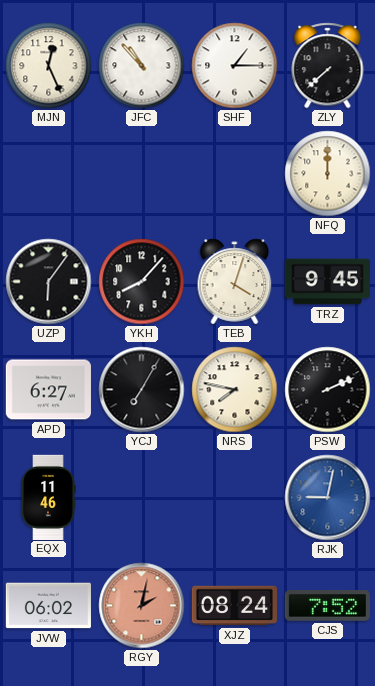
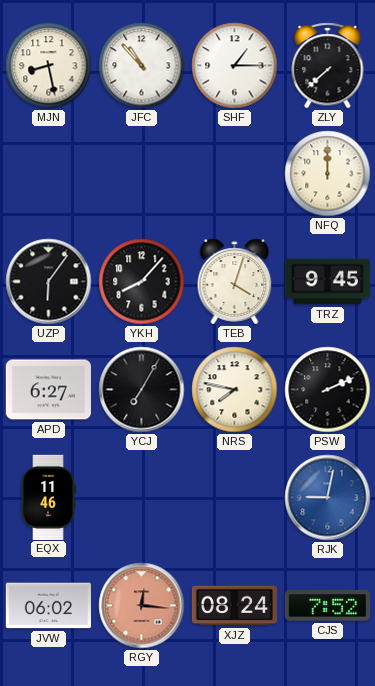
MJN: 12:26 -> 8:28
RGY: 2:02 -> 12:16
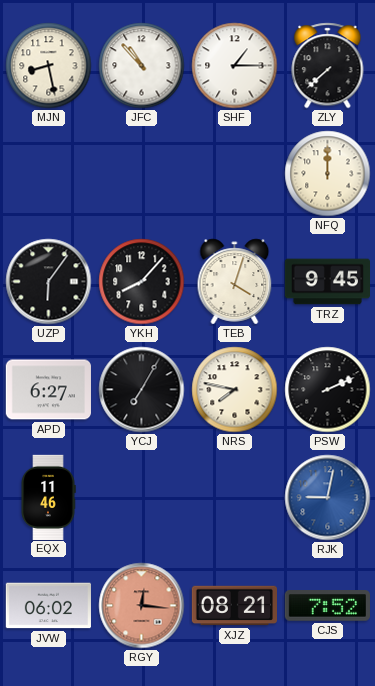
XJZ: 08:24 -> 08:21
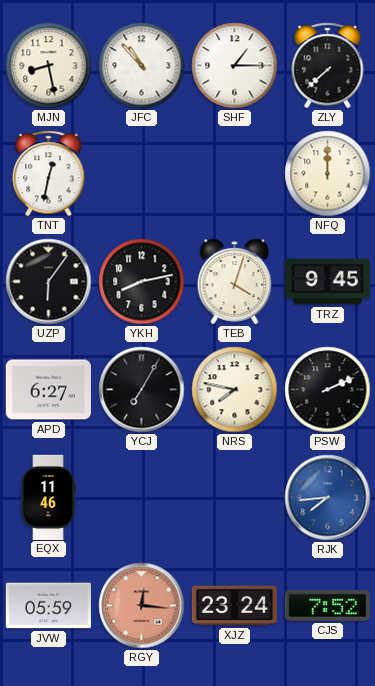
TNT: none -> 12:32
YKH: 8:07 -> 8:13
RJK: 9:02 -> 7:44
JVW: 06:02 -> 05:59
XJZ: 08:21 -> 23:24
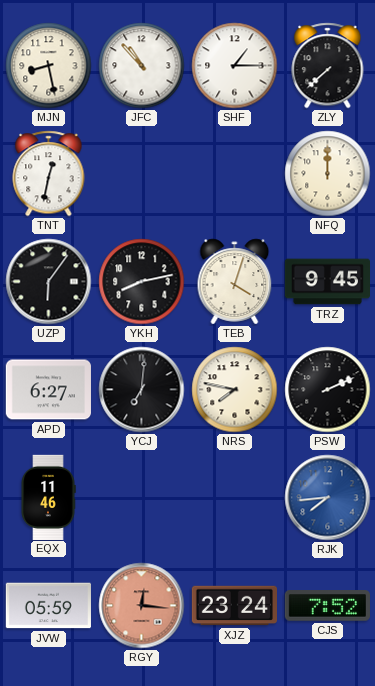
YCJ: 7:05 -> 7:01
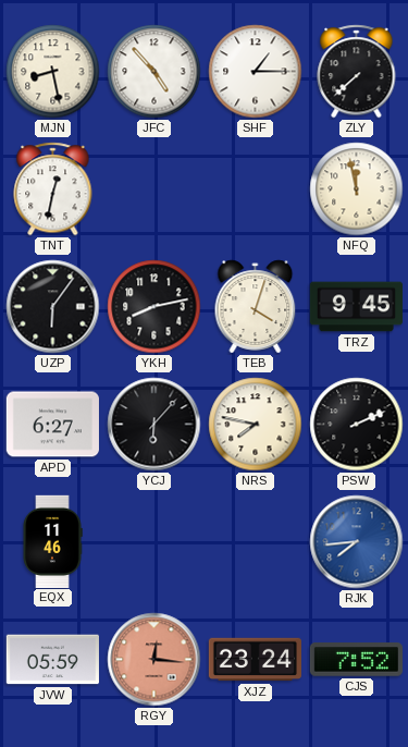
JFC: 10:53 -> 4:53
NFQ: 12:00 -> 11:58
YCJ: 7:01 -> 6:07
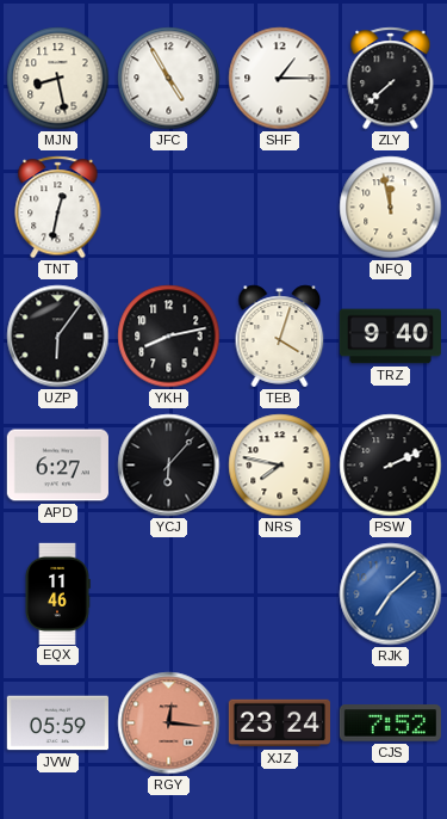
JFC: 4:53 -> 4:55
TRZ: 9:45 -> 9:40
RJK: 7:44 -> 7:08
